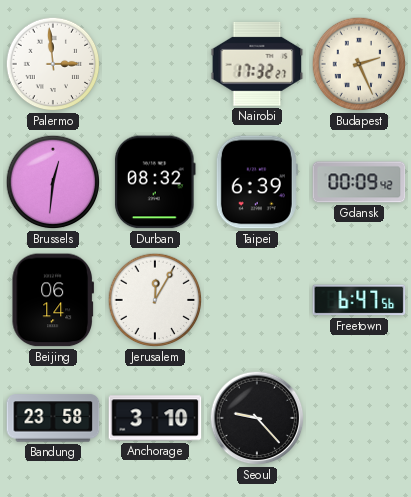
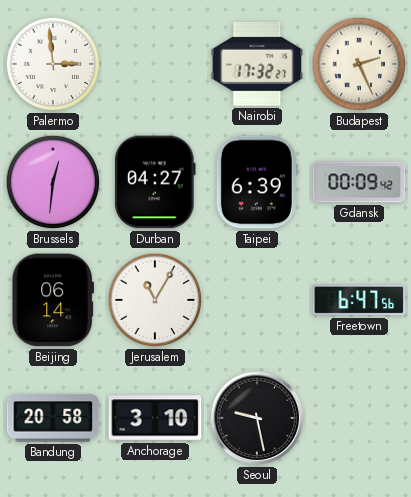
Durban: 08:32 -> 04:27
Jerusalem: 12:05 -> 11:05
Bandung: 23:58 -> 20:58
Seoul: 9:23 -> 9:28
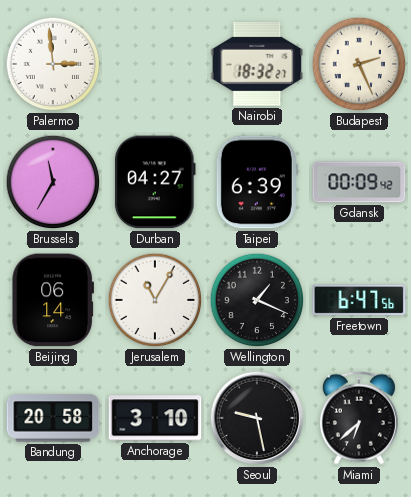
Nairobi: 17:32 -> 18:32
Brussels: 12:31 -> 11:35
Wellington: none -> 1:19
Miami: none -> 6:38
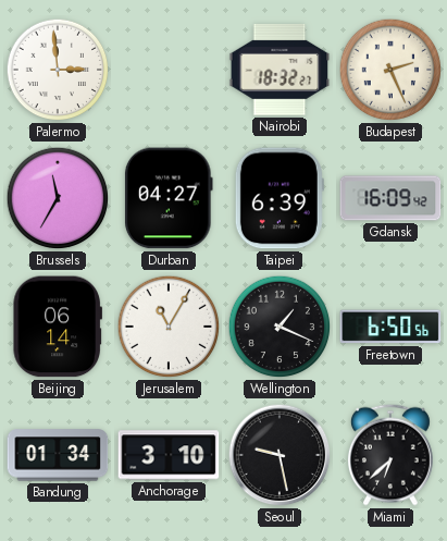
Gdansk: 00:09 -> 16:09
Freetown: 6:47 -> 6:50
Bandung: 20:58 -> 01:34
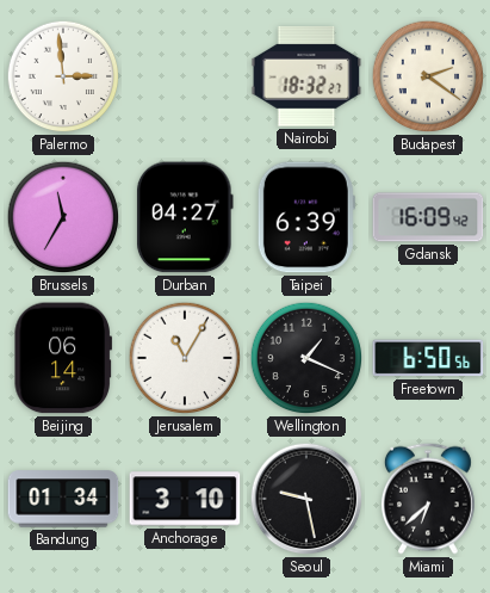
Budapest: 2:26 -> 2:21
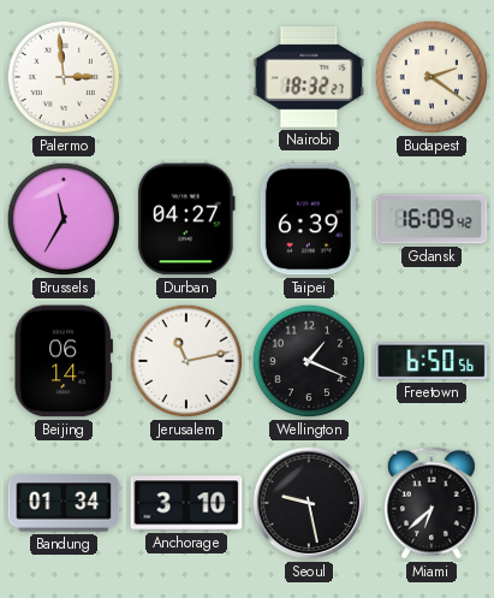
Jerusalem: 11:05 -> 11:13
